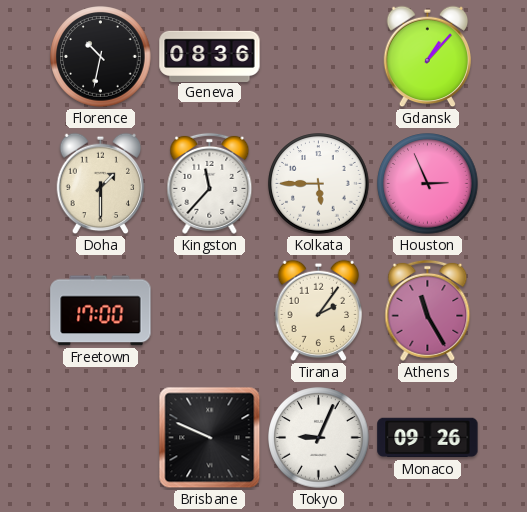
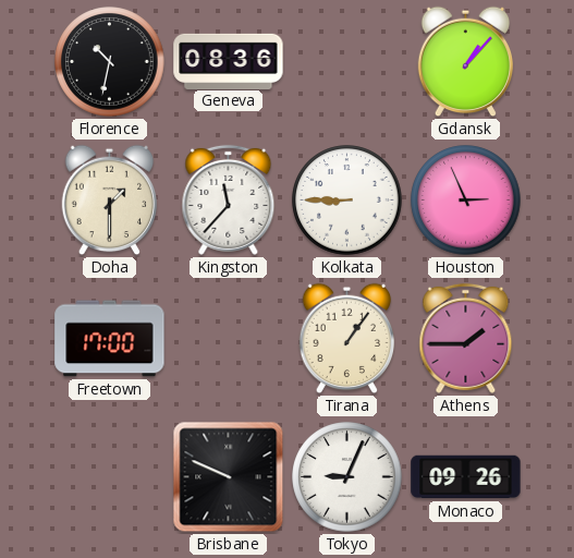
Kolkata: 5:45 -> 8:45
Tirana: 2:06 -> 1:06
Athens: 11:25 -> 1:45
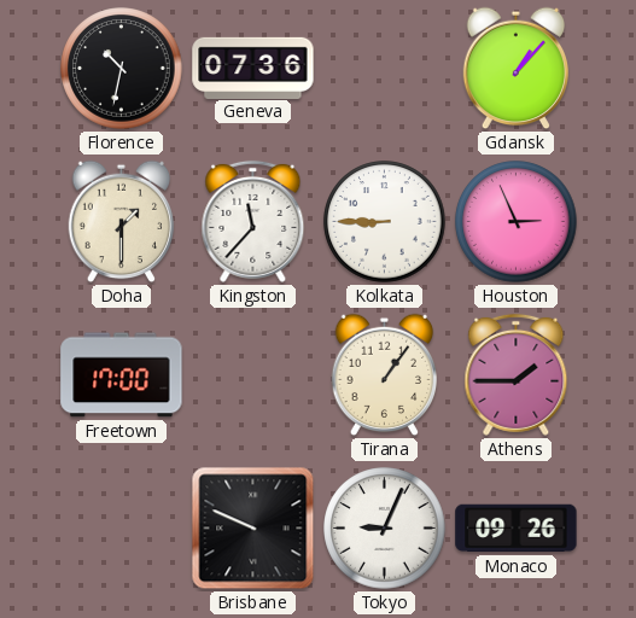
Geneva: 08:36 -> 07:36
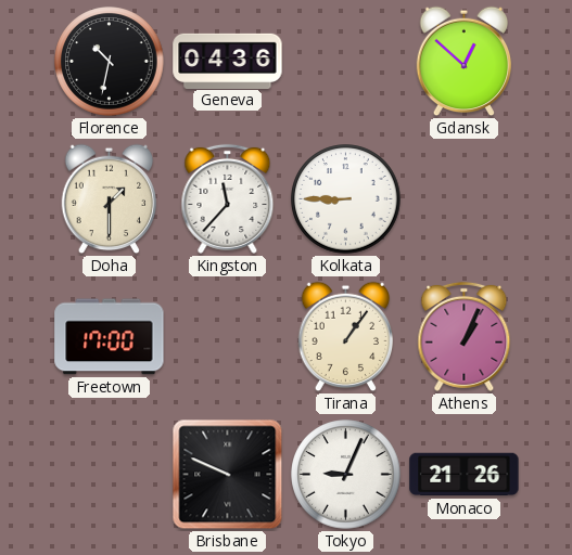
Geneva: 07:36 -> 04:36
Gdansk: 1:07 -> 12:52
Houston: 2:56 -> none
Athens: 1:45 -> 1:04
Monaco: 09:26 -> 21:26
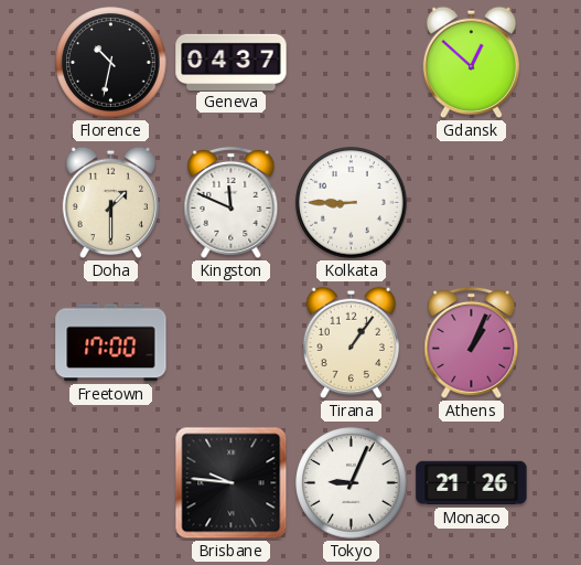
Geneva: 04:36 -> 04:37
Kingston: 11:37 -> 11:49
Brisbane: 9:49 -> 9:46
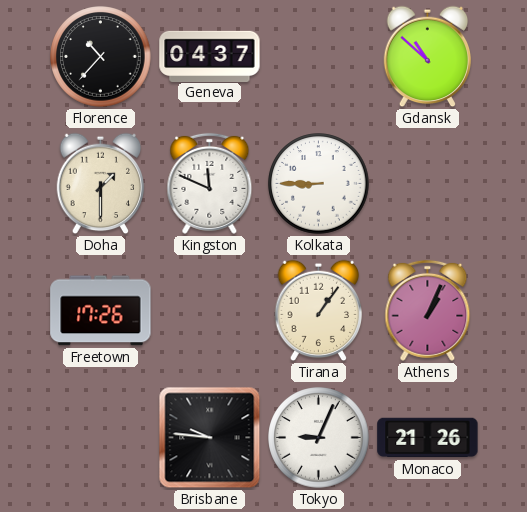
Florence: 10:32 -> 10:37
Gdansk: 12:52 -> 10:52
Freetown: 17:00 -> 17:26
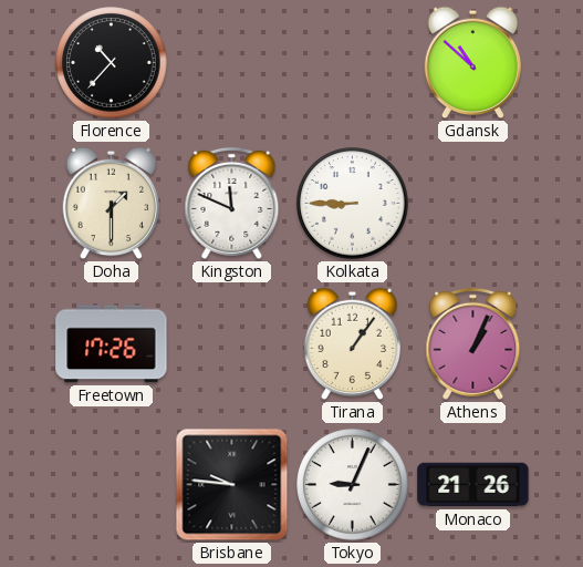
Geneva: 04:37 -> none
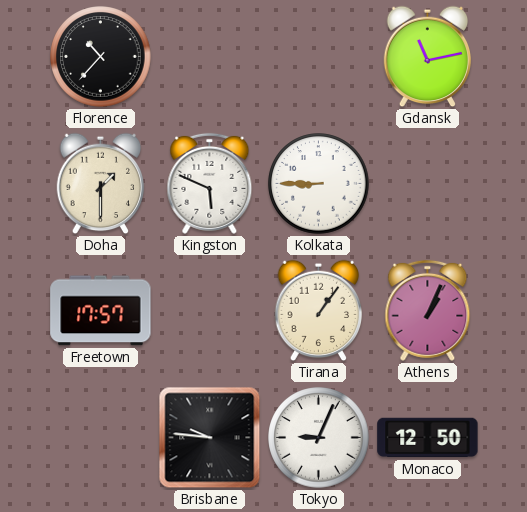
Gdansk: 10:52 -> 11:13
Kingston: 11:49 -> 5:49
Freetown: 17:26 -> 17:57
Monaco: 21:26 -> 12:50
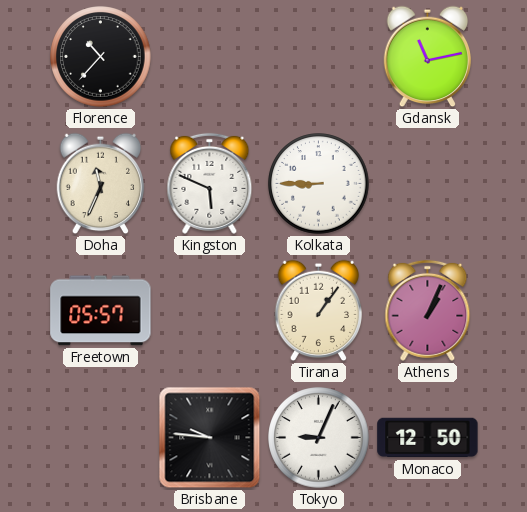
Doha: 1:30 -> 11:34
Freetown: 17:57 -> 05:57
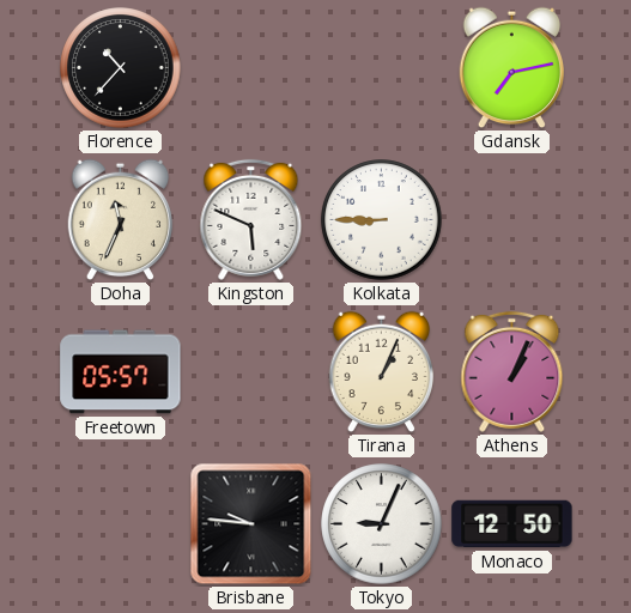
Gdansk: 11:13 -> 7:13
Tirana: 1:06 -> 1:04
